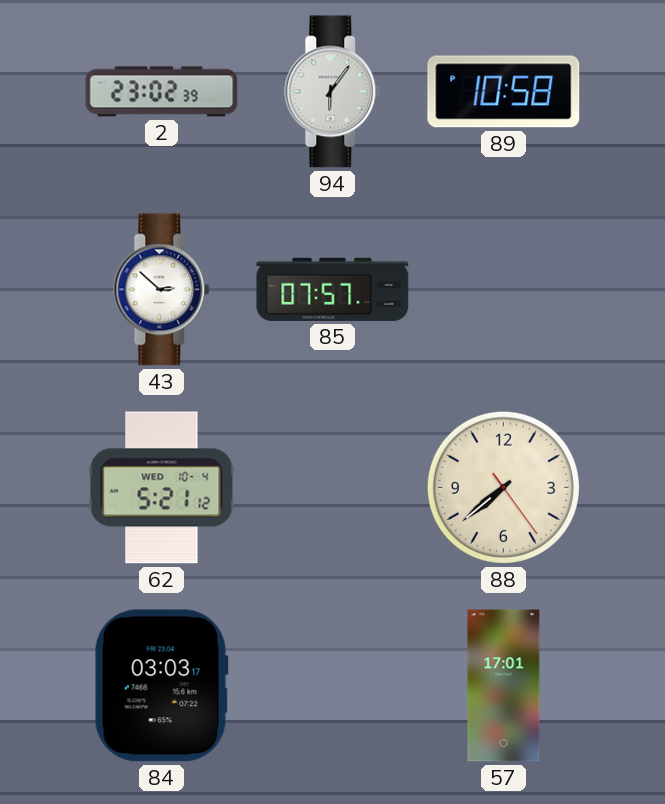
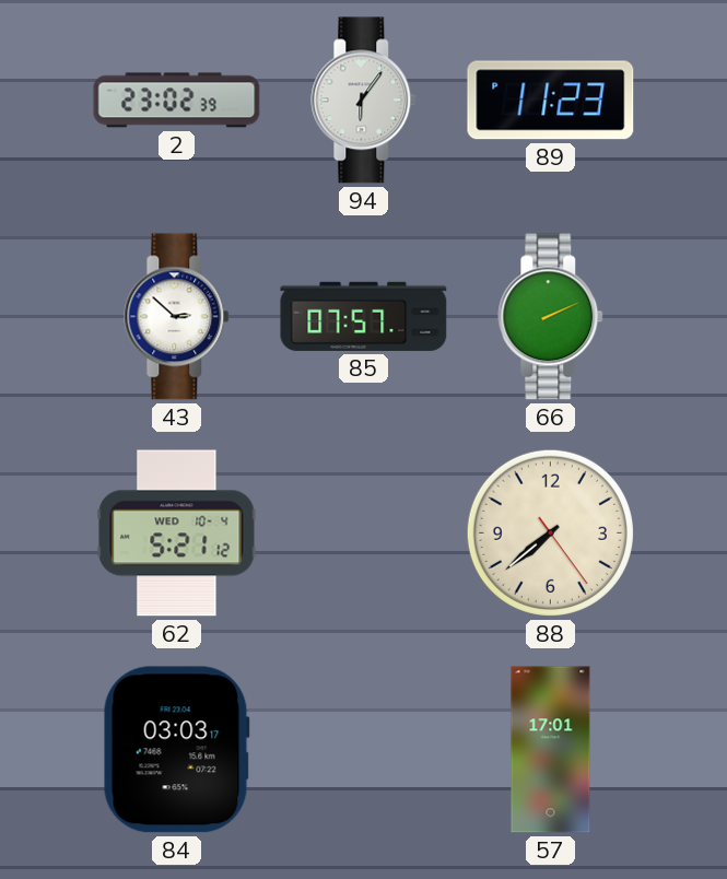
89: 10:58 -> 11:23
66: none -> 2:11
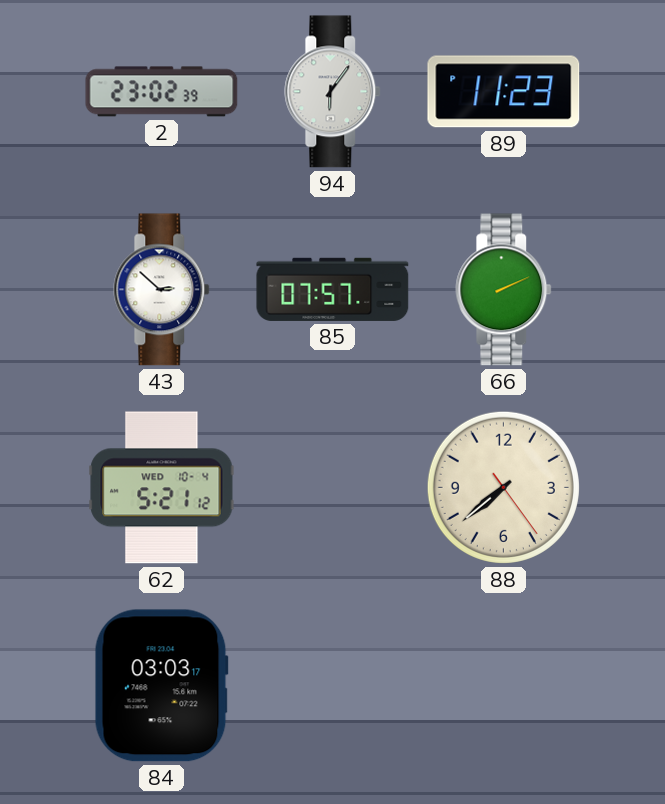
57: 17:01 -> none
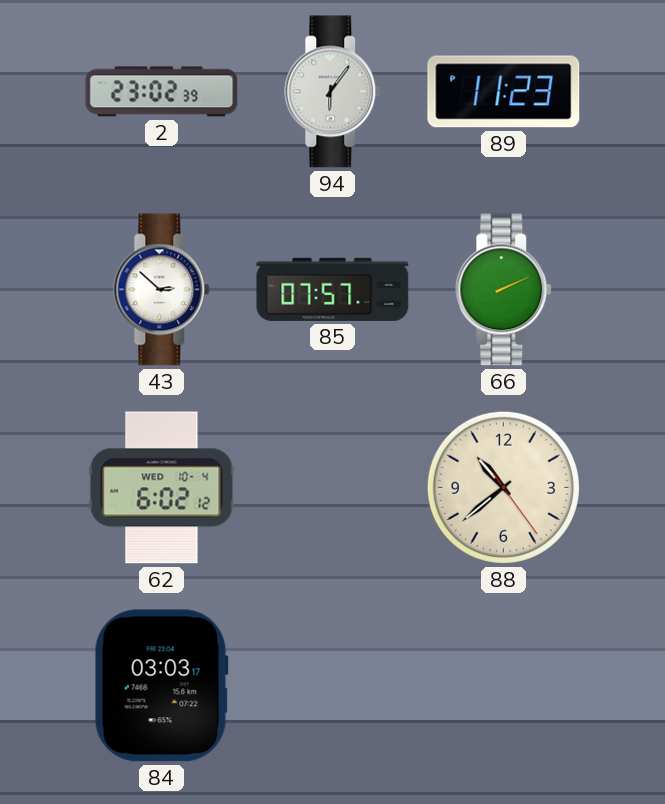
62: 5:21 -> 6:02
88: 7:38 -> 10:38
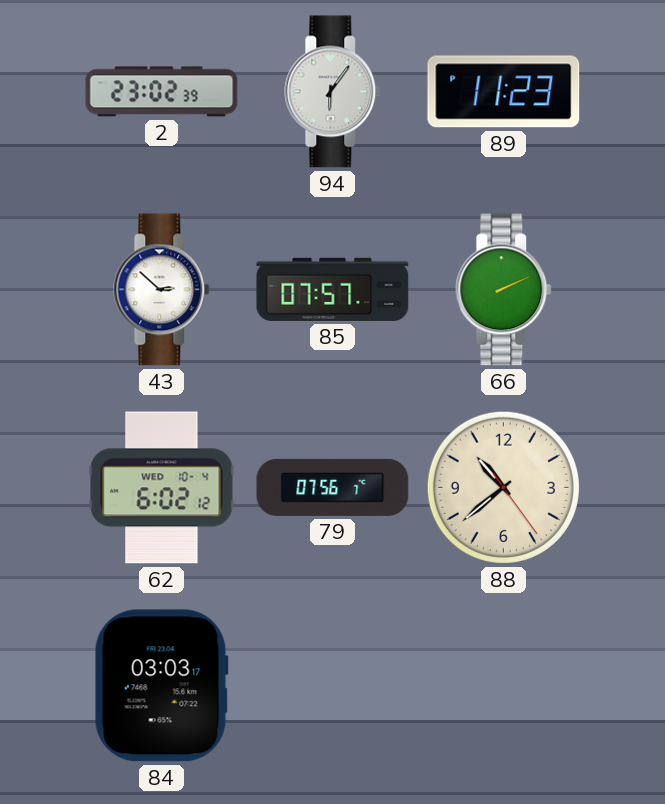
79: none -> 07:56
